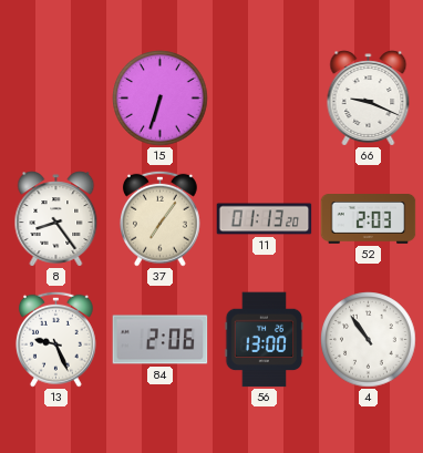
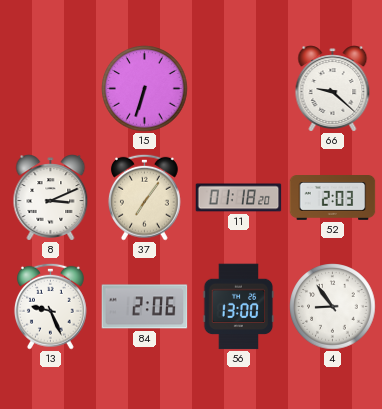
66: 9:19 -> 9:22
8: 8:24 -> 3:11
11: 01:13 -> 01:18
4: 10:54 -> 8:54
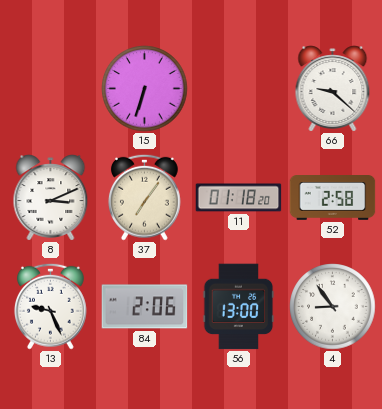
52: 2:03 -> 2:58
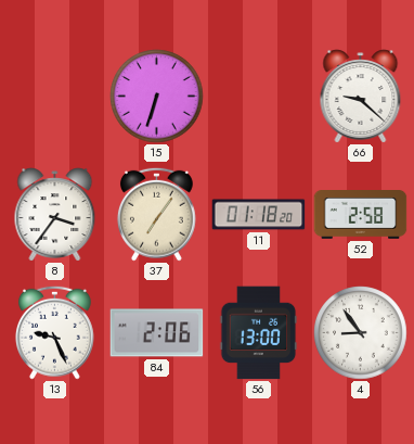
8: 3:11 -> 3:36
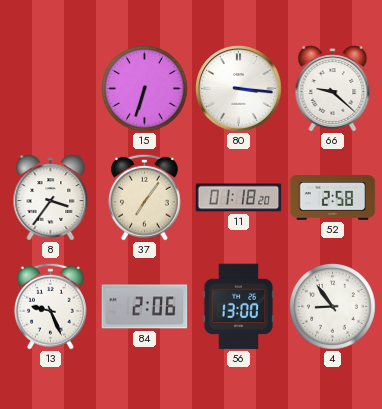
80: none -> 3:16
